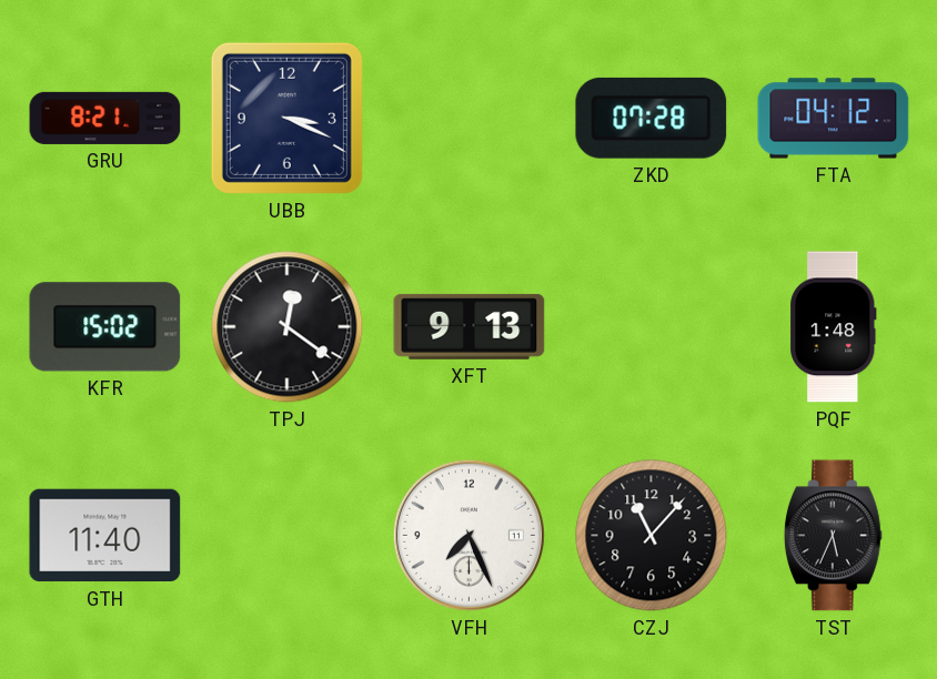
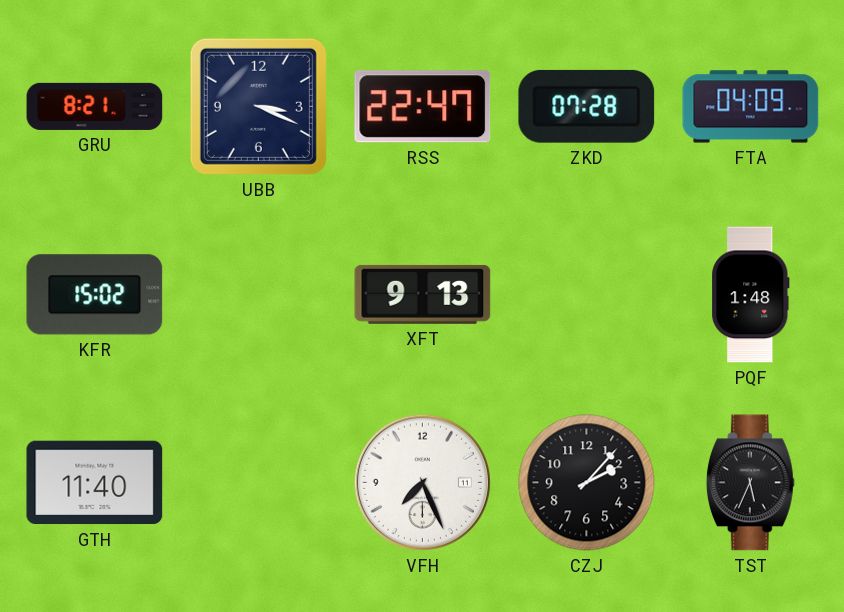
RSS: none -> 22:47
FTA: 04:12 -> 04:09
TPJ: 12:21 -> none
CZJ: 11:07 -> 2:07
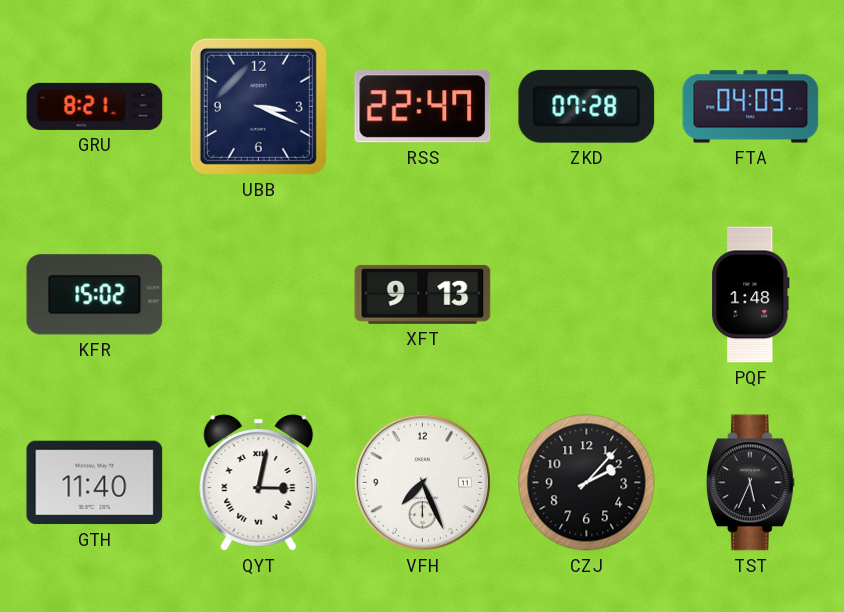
QYT: none -> 3:02
